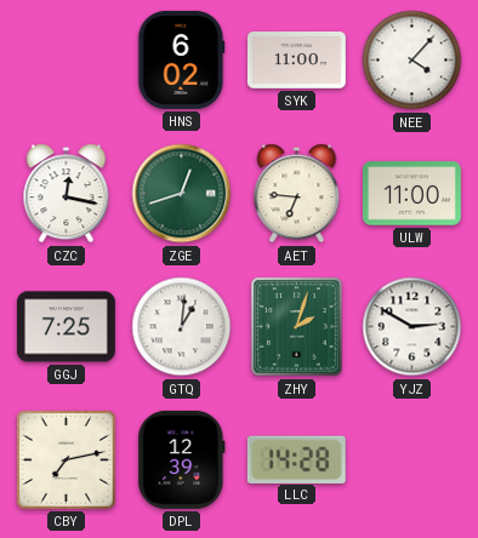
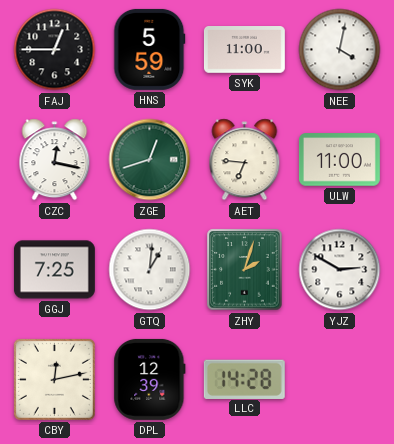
FAJ: none -> 12:45
HNS: 6:02 -> 5:59
NEE: 4:07 -> 4:02
CBY: 7:13 -> 12:13
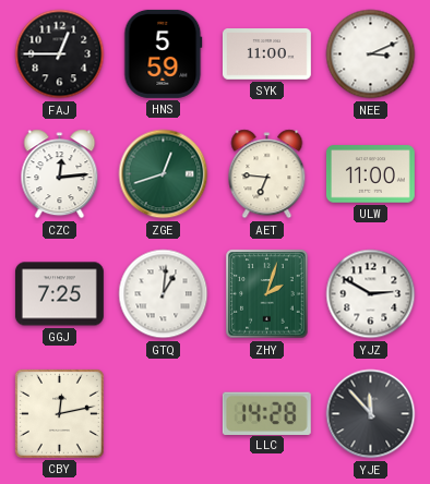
NEE: 4:02 -> 3:11
CZC: 12:17 -> 12:14
DPL: 12:39 -> none
YJE: none -> 11:53
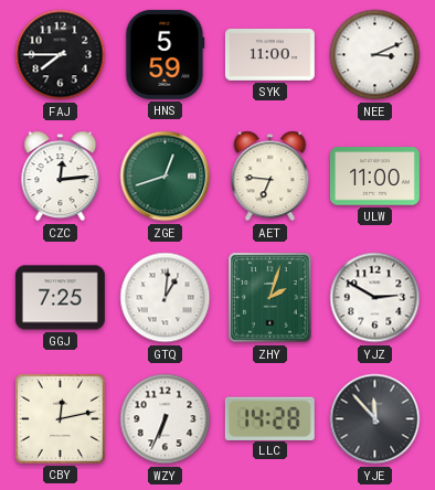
FAJ: 12:45 -> 7:45
WZY: none -> 6:34
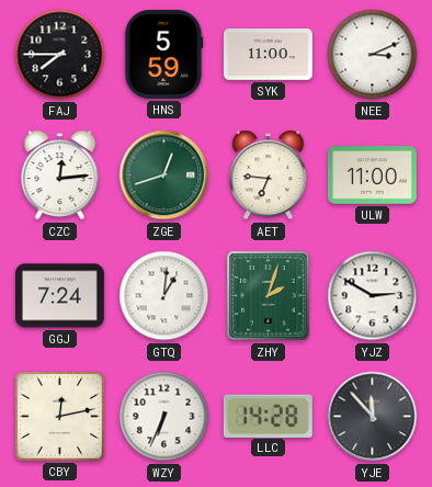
GGJ: 7:25 -> 7:24
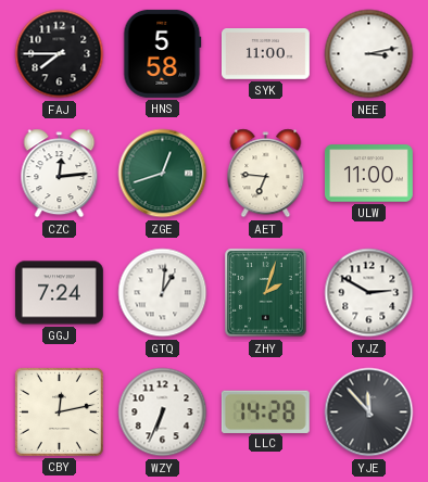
HNS: 5:59 -> 5:58
NEE: 3:11 -> 3:13
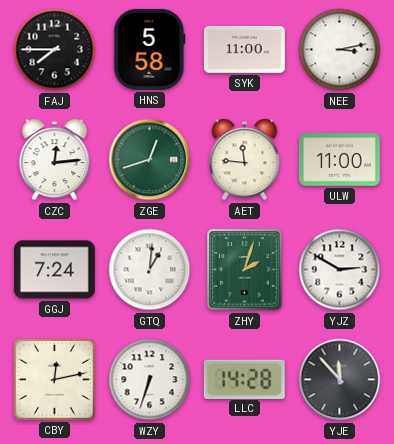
AET: 6:46 -> 11:46
WZY: 6:34 -> 6:33
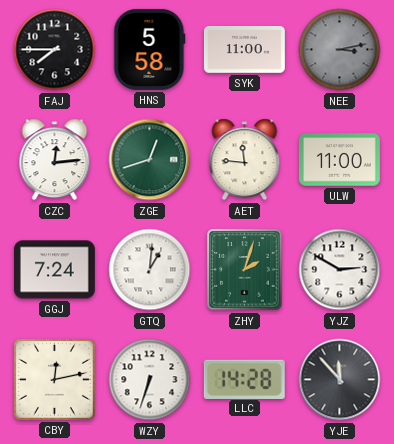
NEE dial: white -> grey
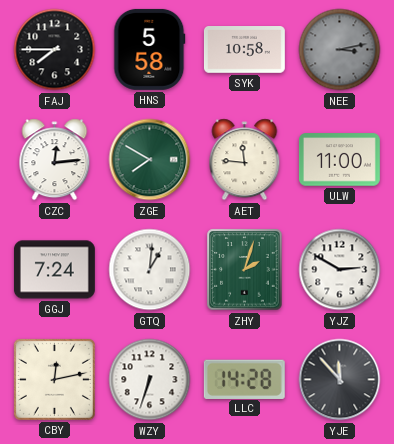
SYK: 11:00 -> 10:58
ZGE: 12:42 -> 7:50
